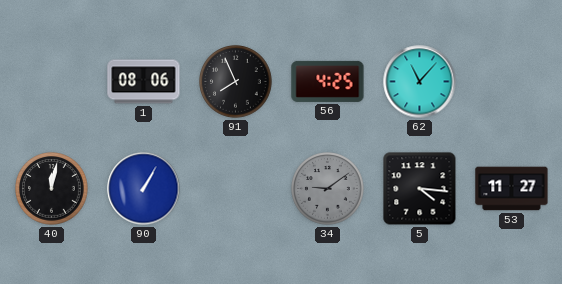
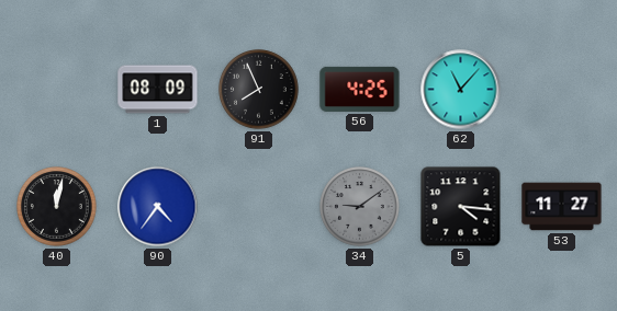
1: 08:06 -> 08:09
90: 1:05 -> 4:36
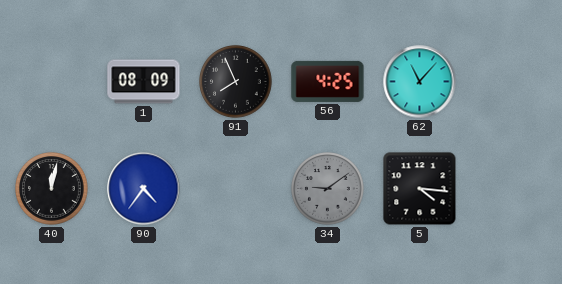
53: 11:27 -> none
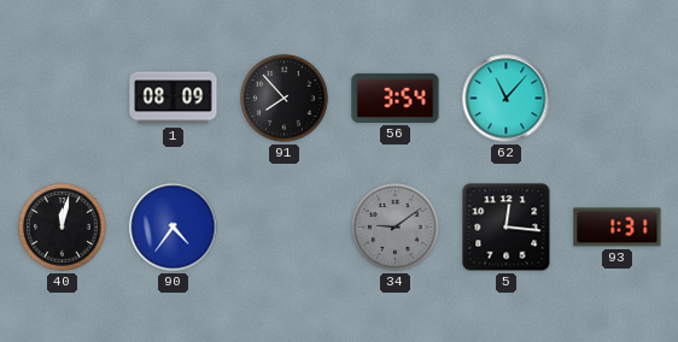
91: 7:56 -> 7:53
56: 4:25 -> 3:54
5: 4:16 -> 12:16
93: none -> 1:31
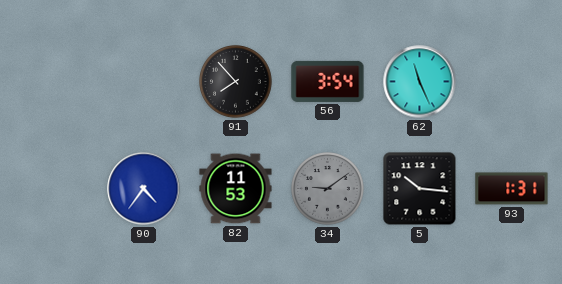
1: 08:09 -> none
62: 11:07 -> 11:26
40: 12:02 -> none
82: none -> 11:53
5: 12:16 -> 10:16
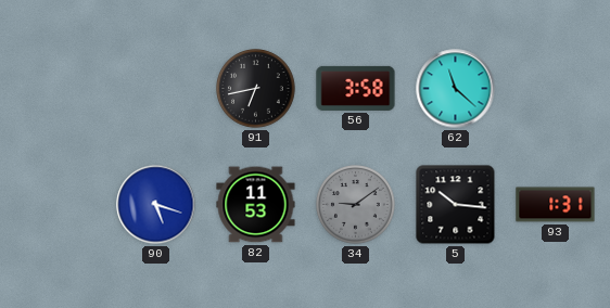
91: 7:53 -> 6:43
56: 3:54 -> 3:58
62: 11:26 -> 11:22
90: 4:36 -> 5:18
